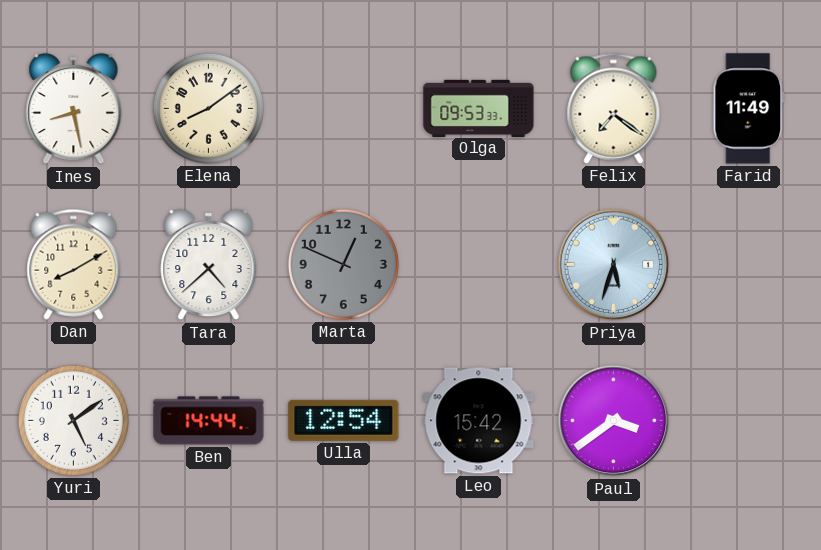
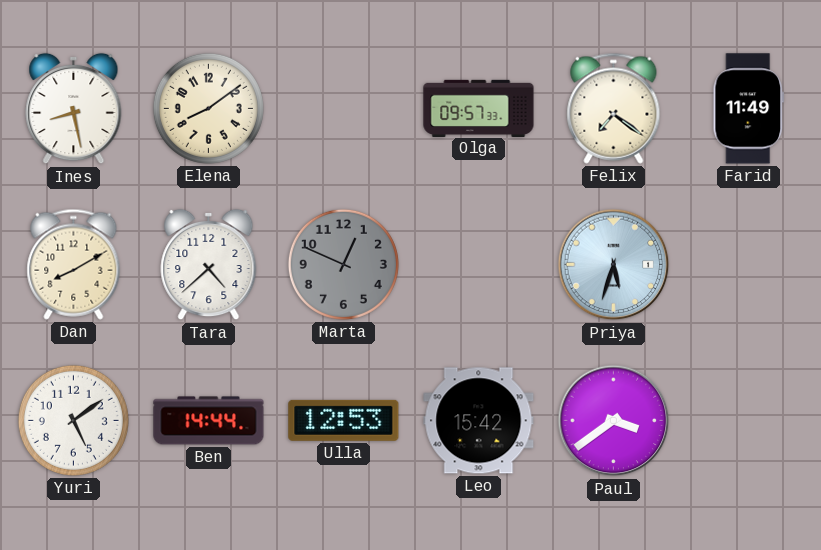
Olga: 09:53 -> 09:57
Ulla: 12:54 -> 12:53
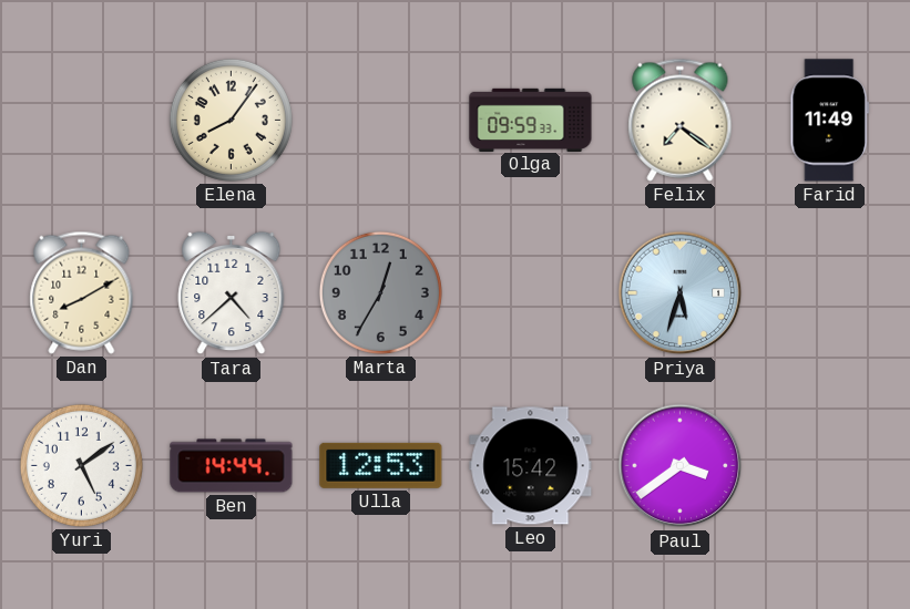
Ines: 8:28 -> none
Elena: 8:09 -> 8:06
Olga: 09:57 -> 09:59
Marta: 12:49 -> 12:35
